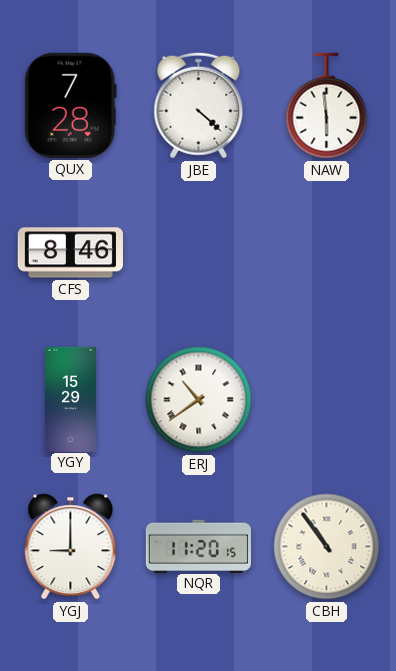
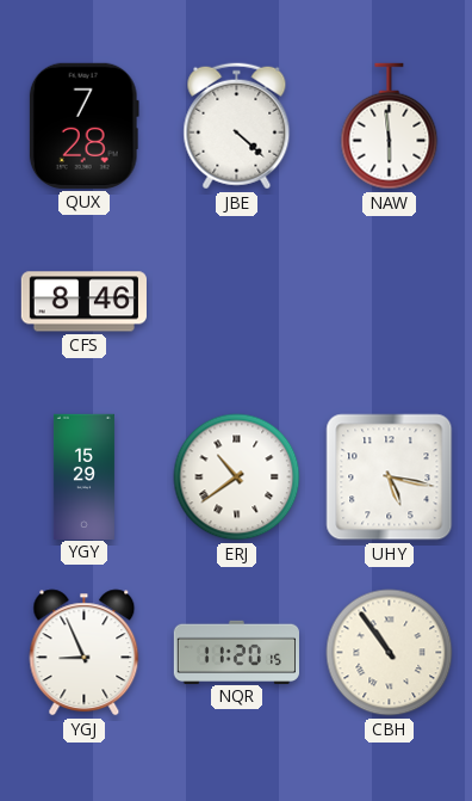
UHY: none -> 5:17
YGJ: 9:00 -> 8:56
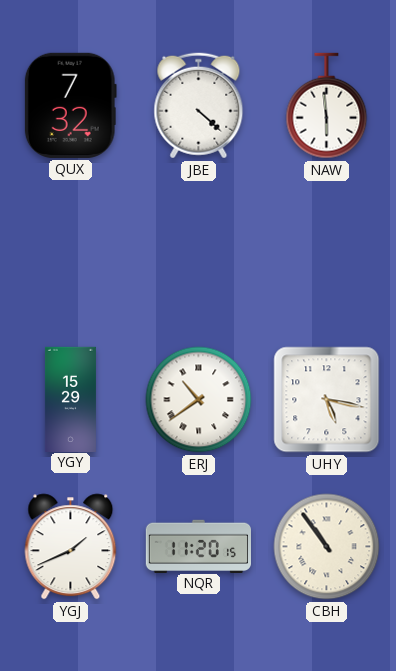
QUX: 7:28 -> 7:32
CFS: 8:46 -> none
YGJ: 8:56 -> 1:41
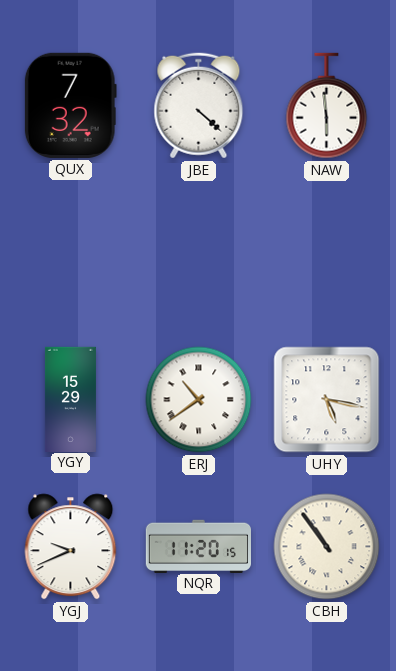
YGJ: 1:41 -> 9:41
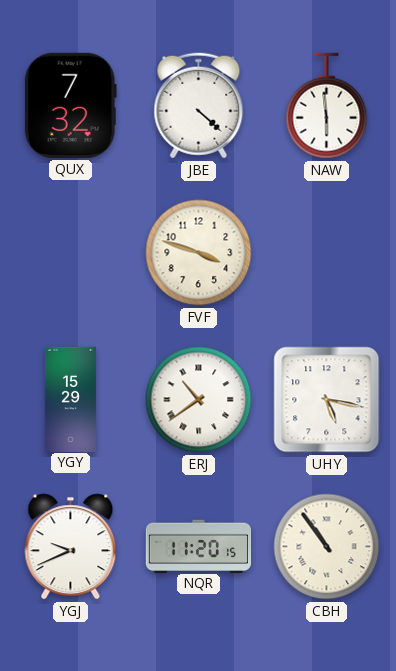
FVF: none -> 3:48
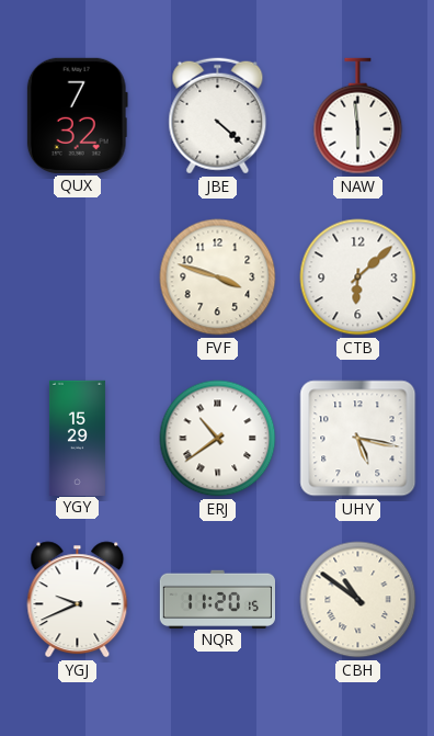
CTB: none -> 6:08
CBH: 10:54 -> 10:51
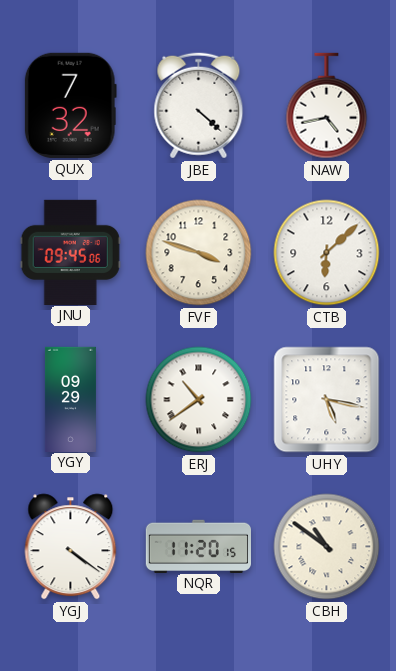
NAW: 5:59 -> 4:43
JNU: none -> 09:45
YGY: 15:29 -> 09:29
YGJ: 9:41 -> 4:21
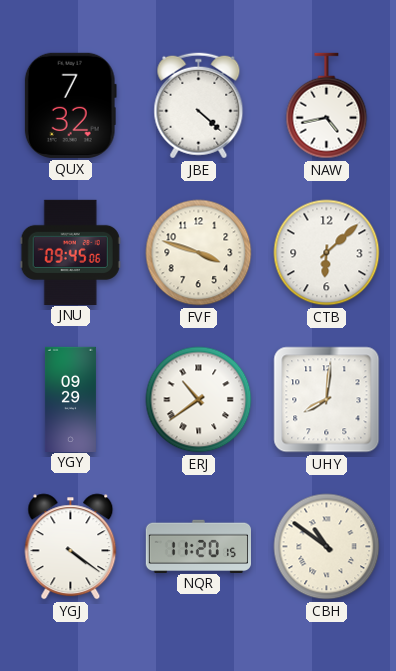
UHY: 5:17 -> 8:01
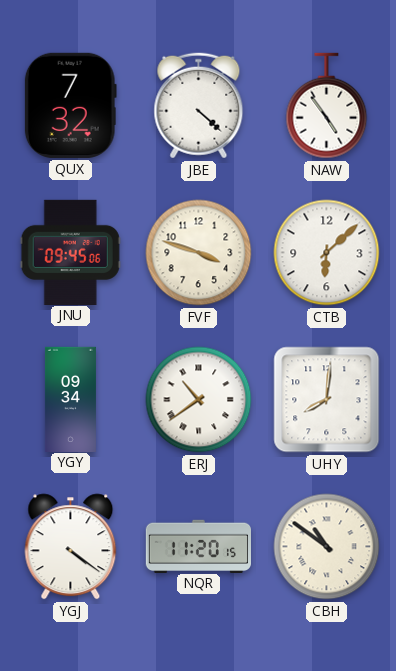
NAW: 4:43 -> 4:54
YGY: 09:29 -> 09:34
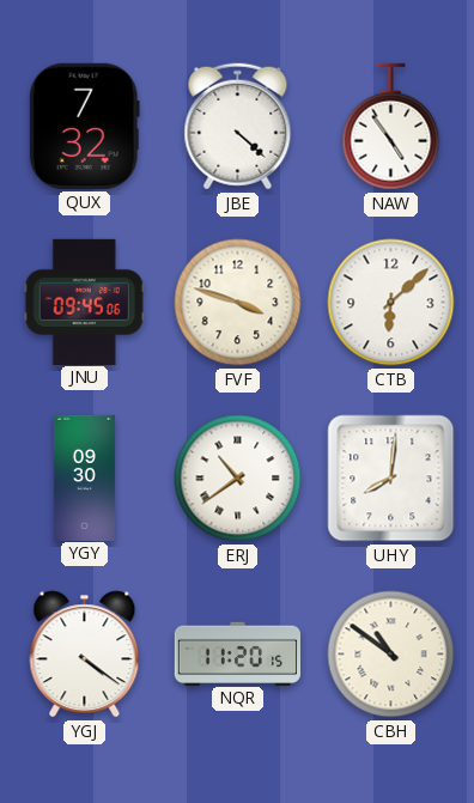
YGY: 09:34 -> 09:30
